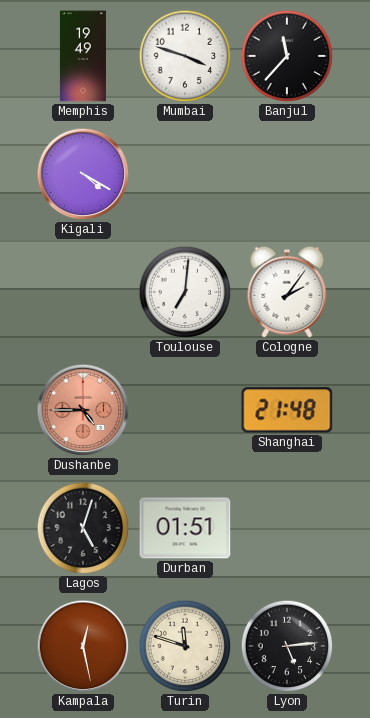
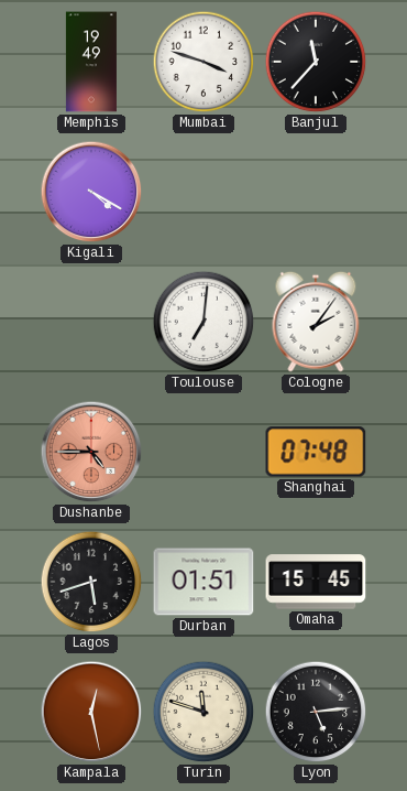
Shanghai: 21:48 -> 07:48
Lagos: 5:03 -> 5:42
Omaha: none -> 15:45
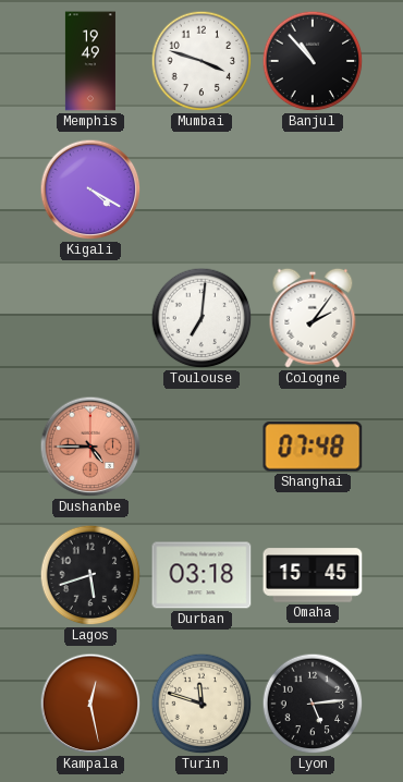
Banjul: 11:37 -> 10:53
Durban: 01:51 -> 03:18
